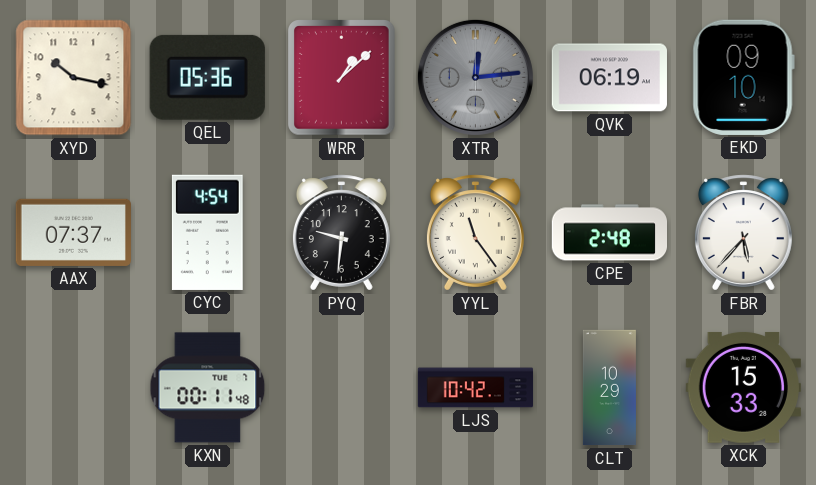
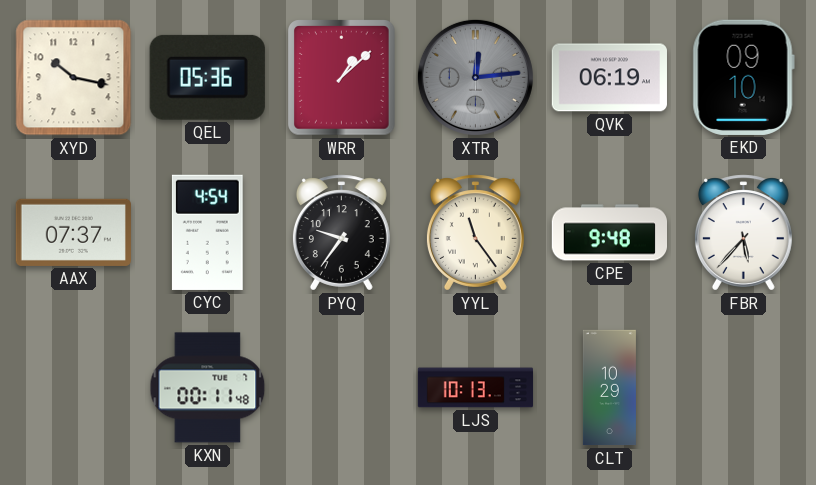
PYQ: 9:31 -> 9:36
CPE: 2:48 -> 9:48
LJS: 10:42 -> 10:13
XCK: 15:33 -> none
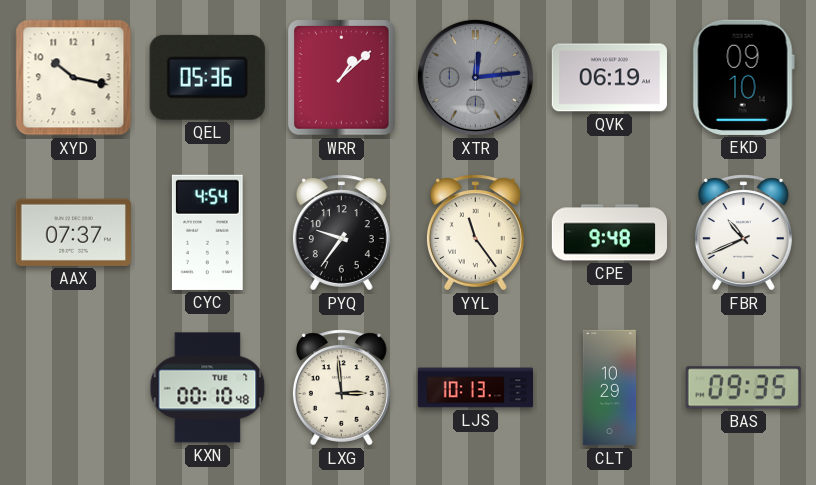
FBR: 5:37 -> 10:41
KXN: 00:11 -> 00:10
LXG: none -> 2:59
BAS: none -> 09:35
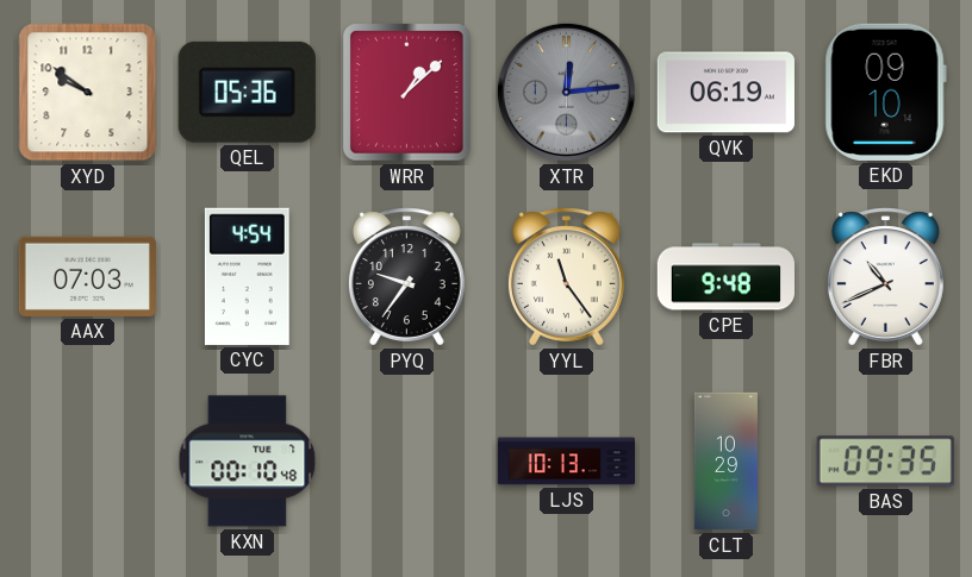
XYD: 10:17 -> 9:51
AAX: 07:37 -> 07:03
LXG: 2:59 -> none
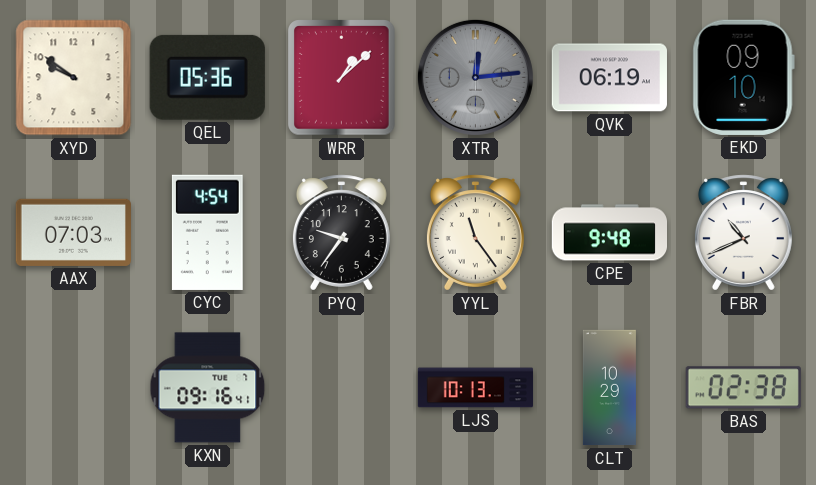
KXN: 00:10 -> 09:16
BAS: 09:35 -> 02:38
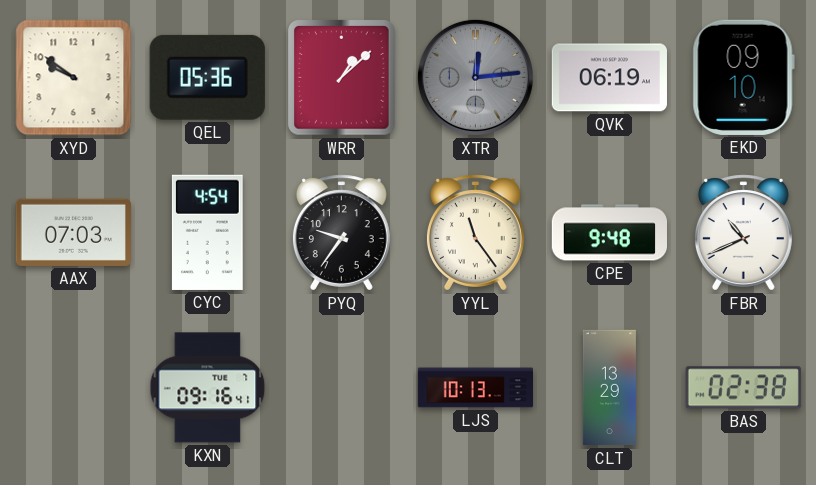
CLT: 10:29 -> 13:29
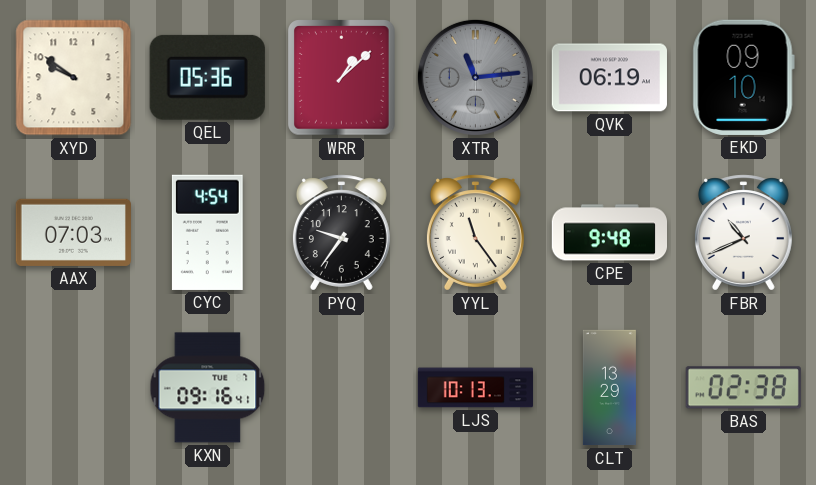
XTR: 12:14 -> 11:14
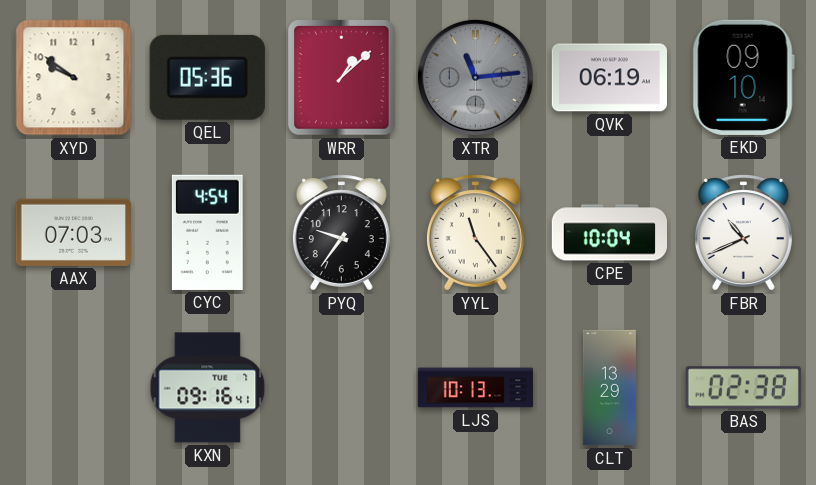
CPE: 9:48 -> 10:04
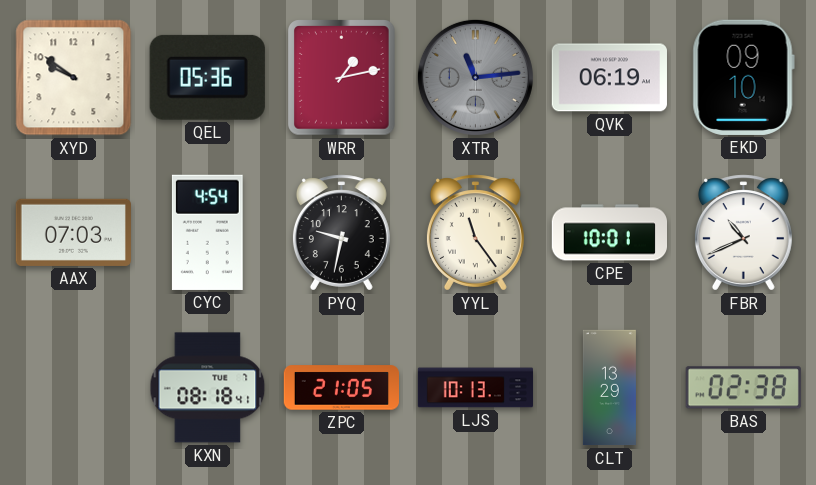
WRR: 1:08 -> 1:13
PYQ: 9:36 -> 9:32
CPE: 10:04 -> 10:01
KXN: 09:16 -> 08:18
ZPC: none -> 21:05
